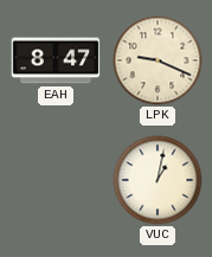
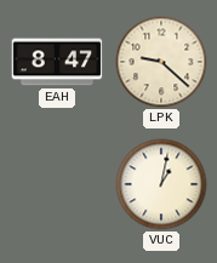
LPK: 9:19 -> 9:22
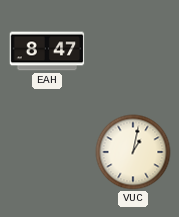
LPK: 9:22 -> none
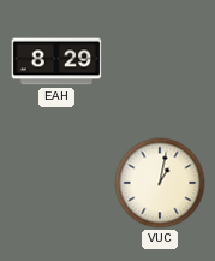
EAH: 8:47 -> 8:29
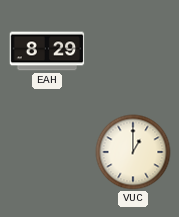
VUC: 1:02 -> 1:00
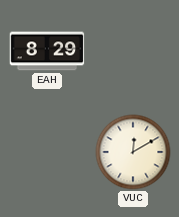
VUC: 1:00 -> 12:10
